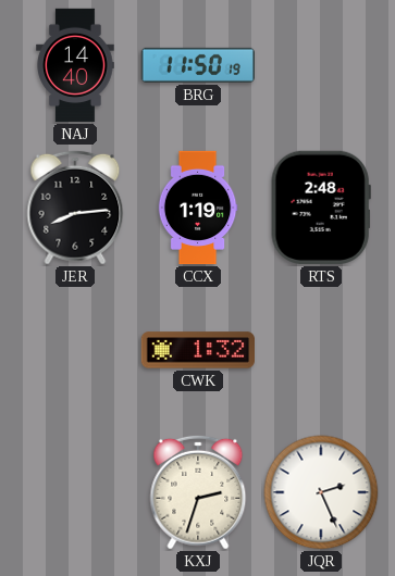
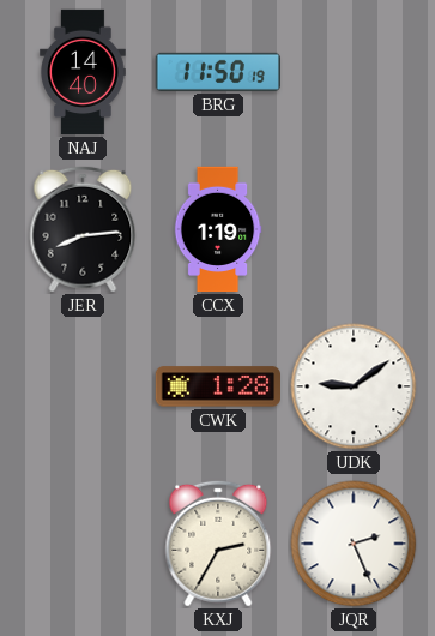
RTS: 2:48 -> none
CWK: 1:32 -> 1:28
UDK: none -> 9:09
KXJ: 2:33 -> 2:35
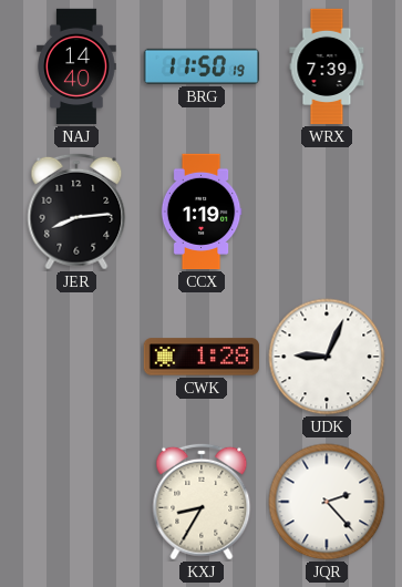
WRX: none -> 7:39
UDK: 9:09 -> 9:04
KXJ: 2:35 -> 8:35
JQR: 2:26 -> 2:23
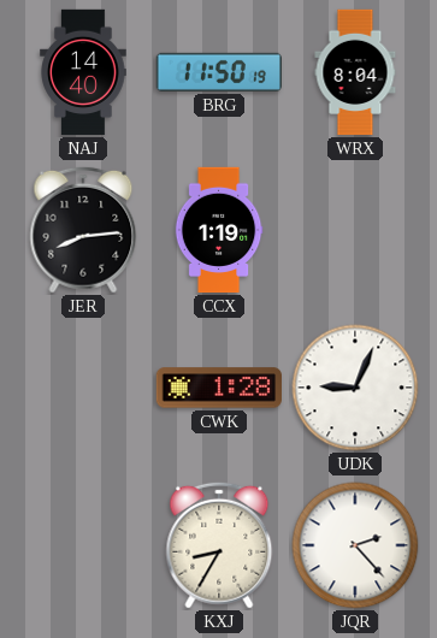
WRX: 7:39 -> 8:04
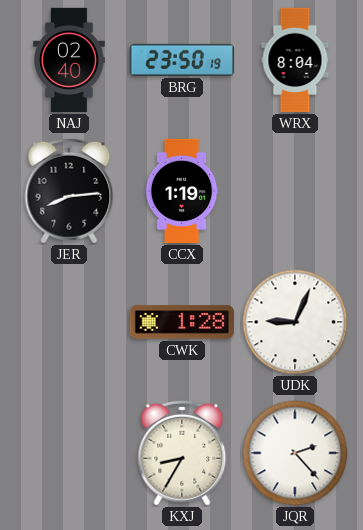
NAJ: 14:40 -> 02:40
BRG: 11:50 -> 23:50
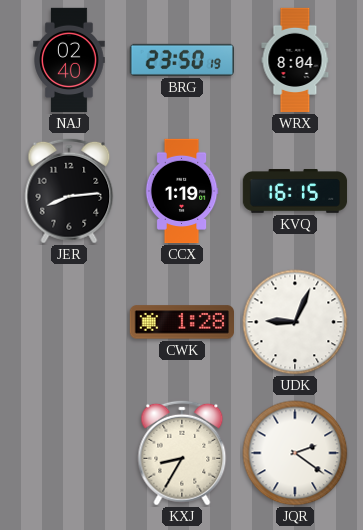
KVQ: none -> 16:15
JQR: 2:23 -> 2:21
